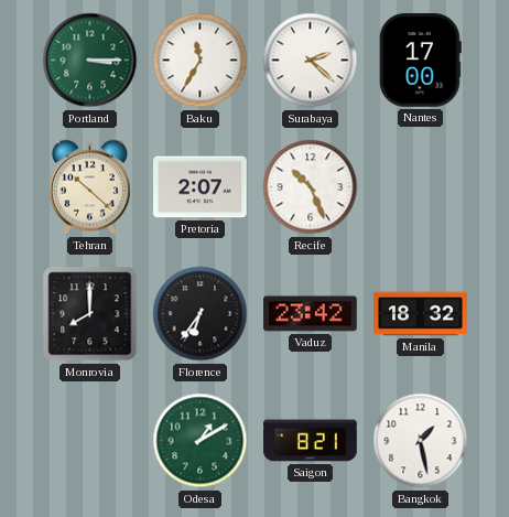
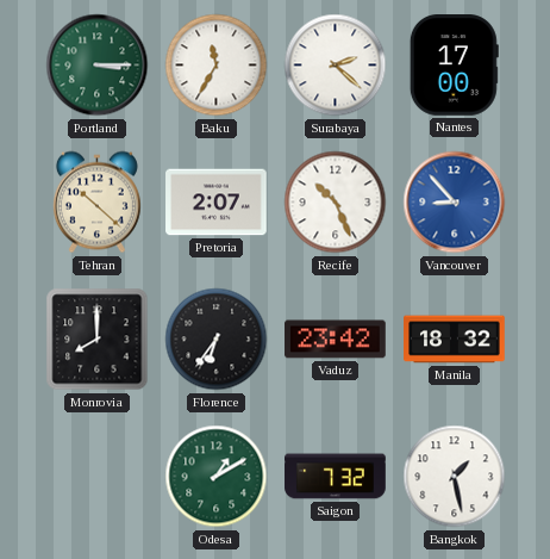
Vancouver: none -> 8:53
Saigon: 8:21 -> 7:32
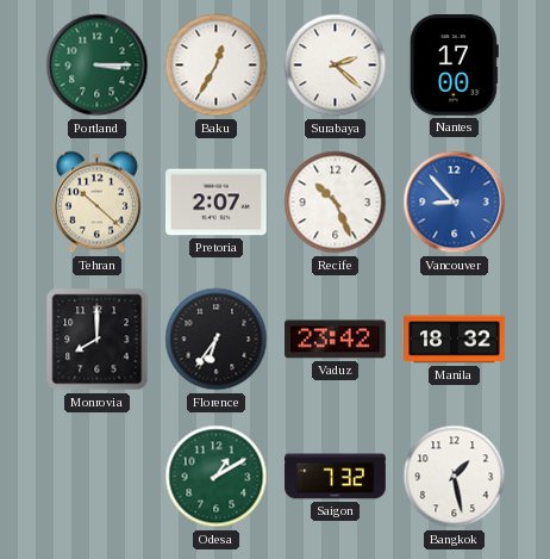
Baku: 11:35 -> 12:35
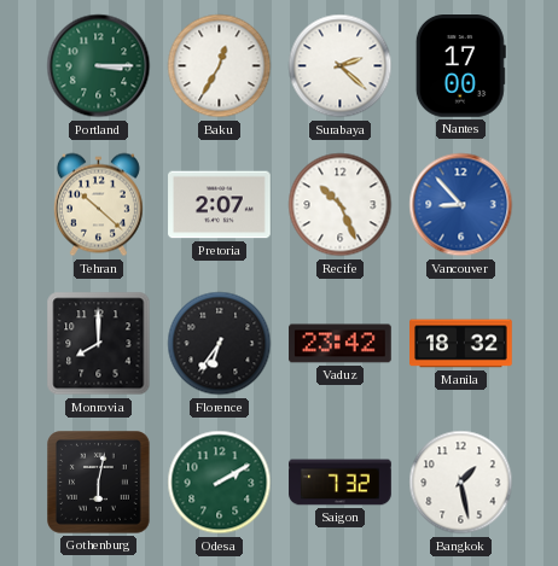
Gothenburg: none -> 6:02
Odesa: 1:10 -> 2:10
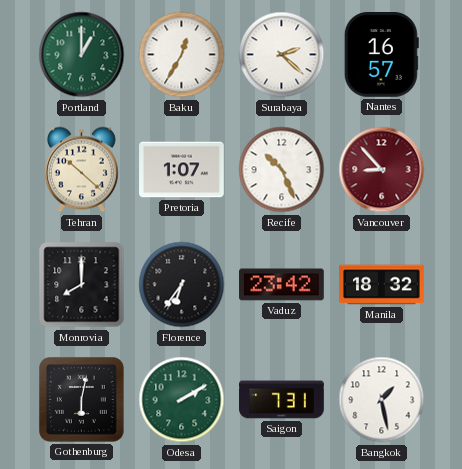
Portland: 3:15 -> 1:00
Nantes: 17:00 -> 16:57
Pretoria: 2:07 -> 1:07
Vancouver dial: blue -> burgundy
Saigon: 7:32 -> 7:31
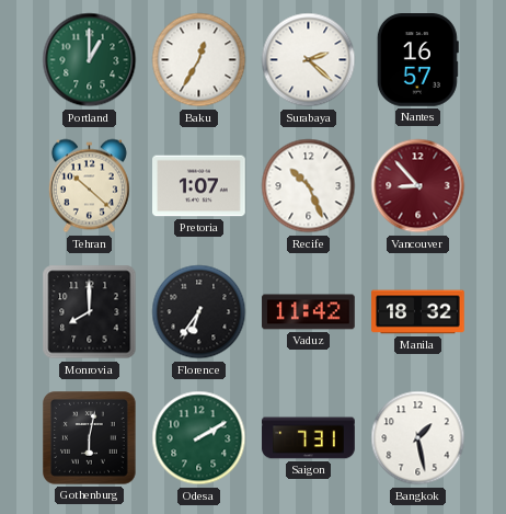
Vaduz: 23:42 -> 11:42
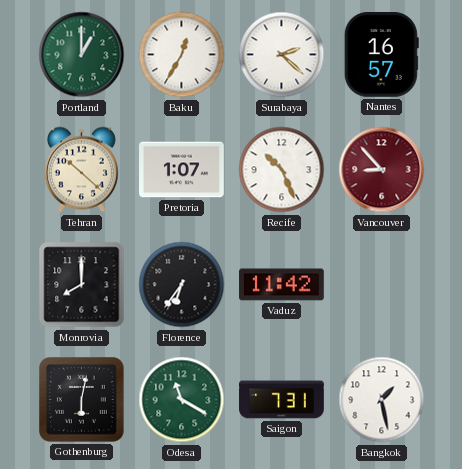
Manila: 18:32 -> none
Odesa: 2:10 -> 11:20
